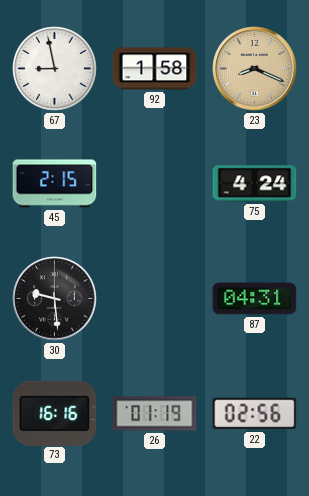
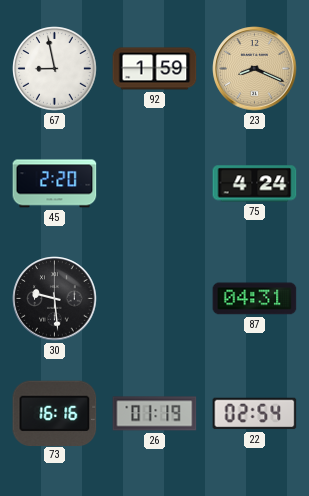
92: 1:58 -> 1:59
45: 2:15 -> 2:20
22: 02:56 -> 02:54
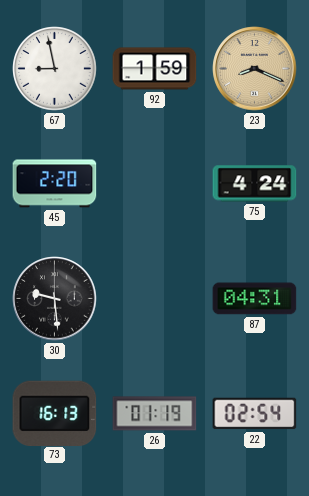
73: 16:16 -> 16:13
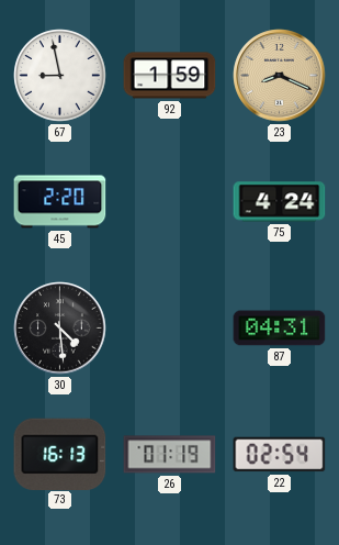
30: 9:29 -> 4:29
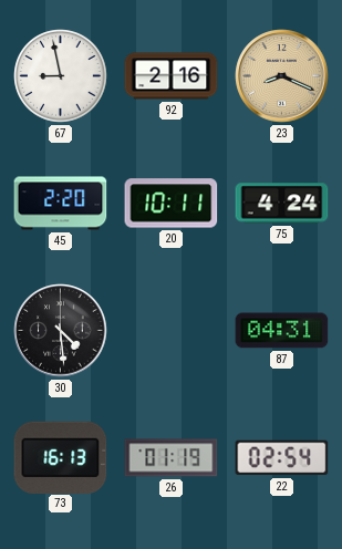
92: 1:59 -> 2:16
20: none -> 10:11
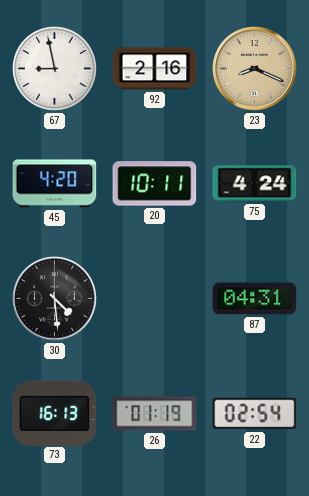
45: 2:20 -> 4:20
